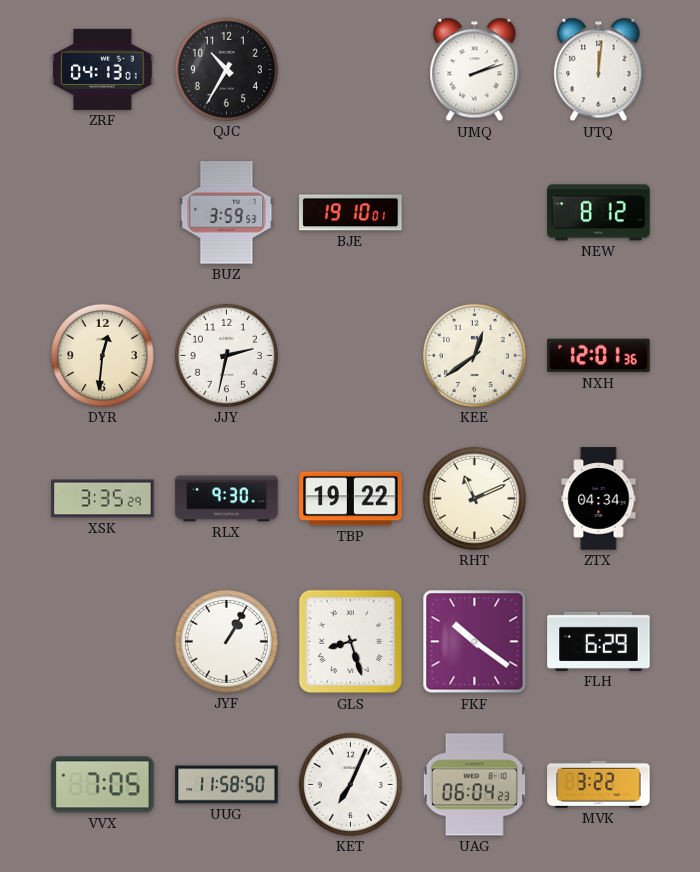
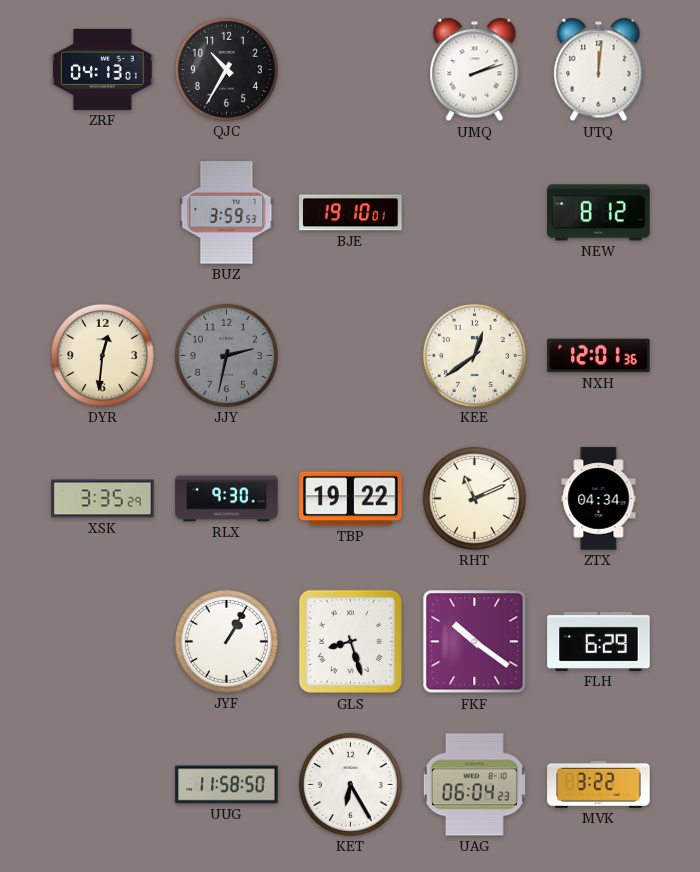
JJY dial: white -> grey
VVX: 7:05 -> none
KET: 7:04 -> 6:25
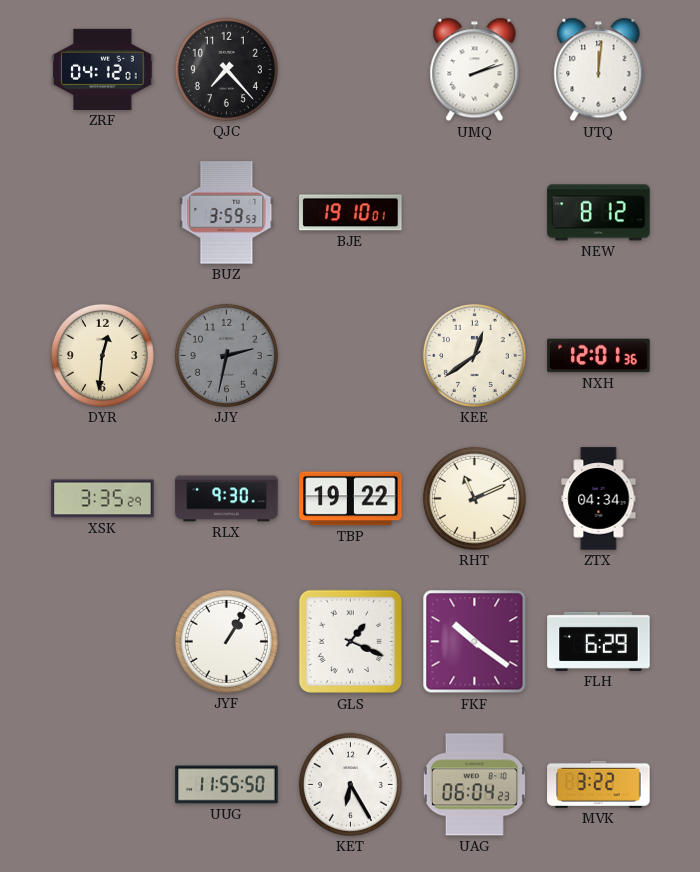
ZRF: 04:13 -> 04:12
QJC: 10:35 -> 7:23
GLS: 8:27 -> 1:19
UUG: 11:58 -> 11:55
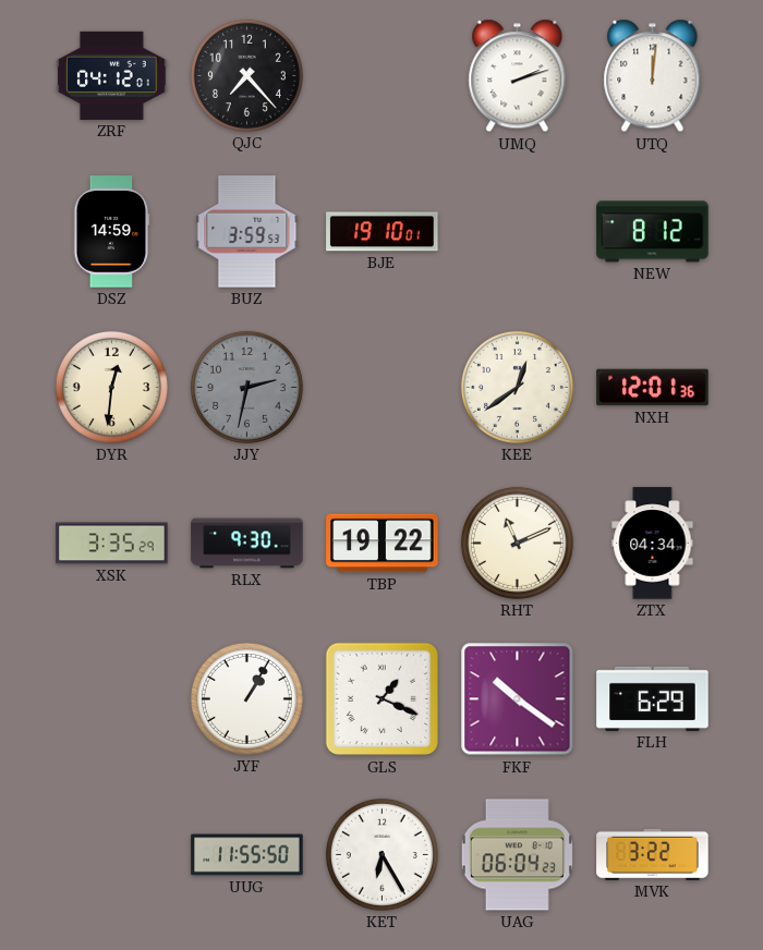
DSZ: none -> 14:59
